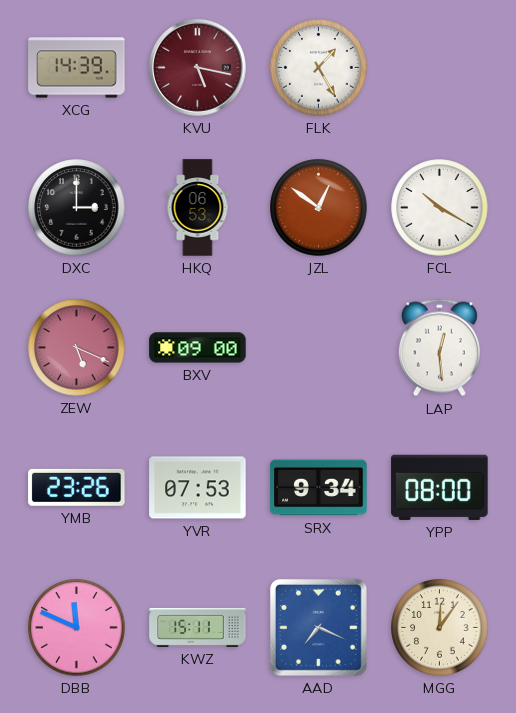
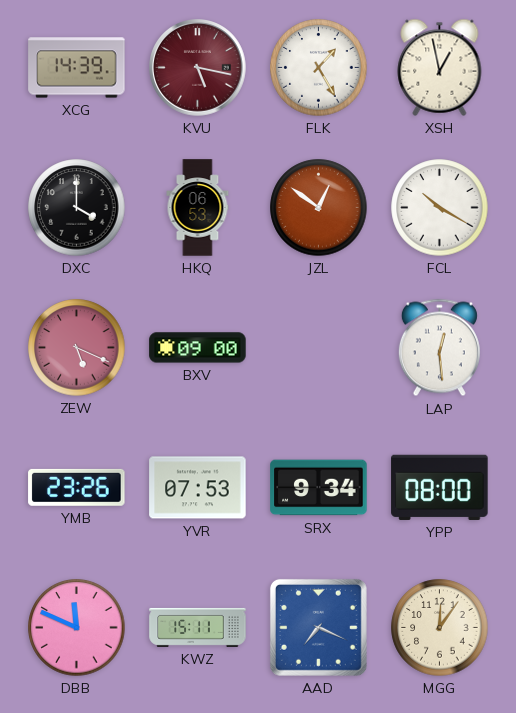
XSH: none -> 12:58
DXC: 3:00 -> 4:00
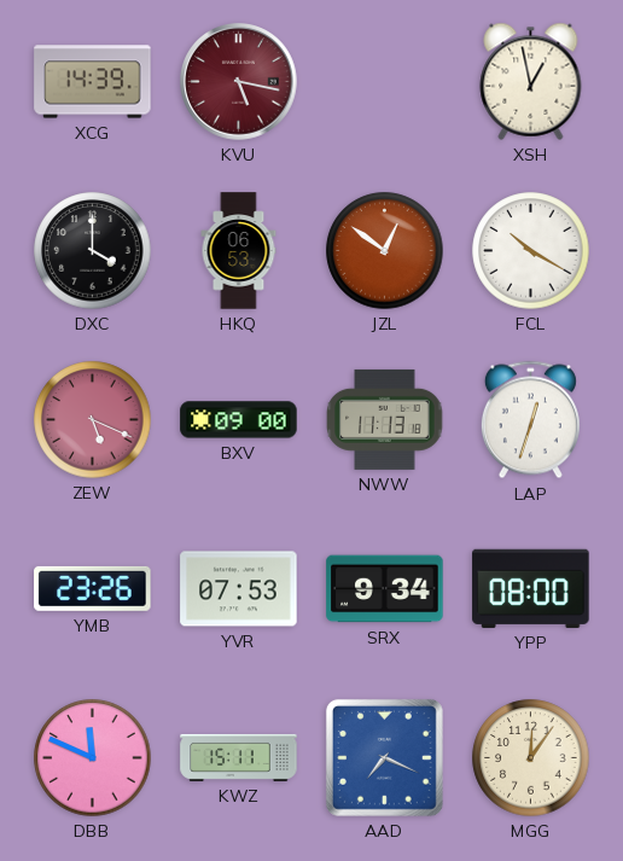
FLK: 1:25 -> none
NWW: none -> 11:13
LAP: 12:29 -> 12:33
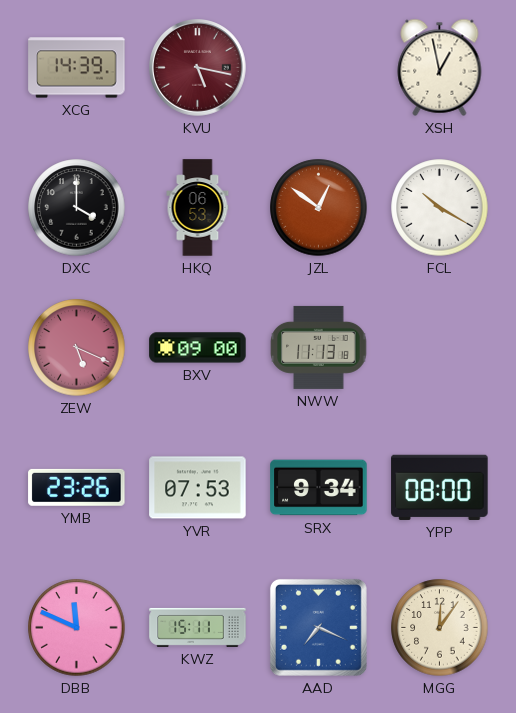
LAP: 12:33 -> none
